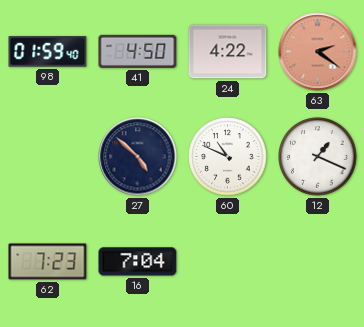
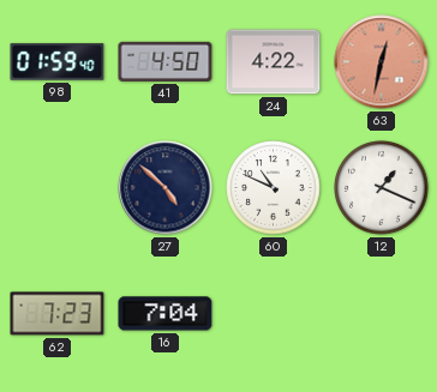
63: 2:21 -> 12:32
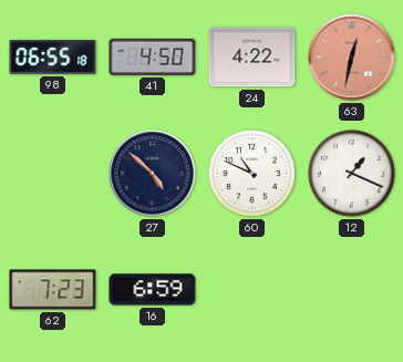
98: 01:59 -> 06:55
16: 7:04 -> 6:59
